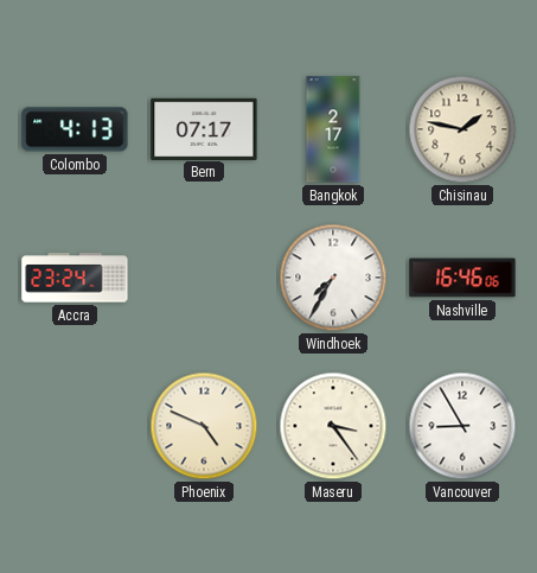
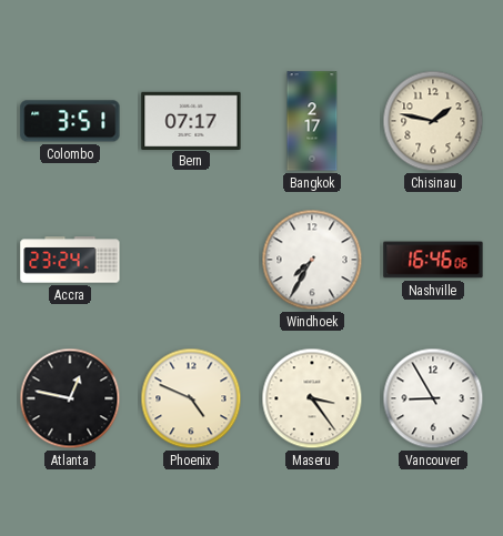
Colombo: 4:13 -> 3:51
Atlanta: none -> 12:47
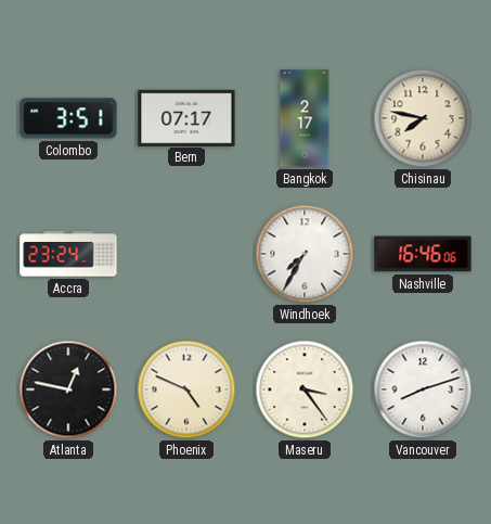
Chisinau: 1:47 -> 7:47
Vancouver: 8:55 -> 8:12
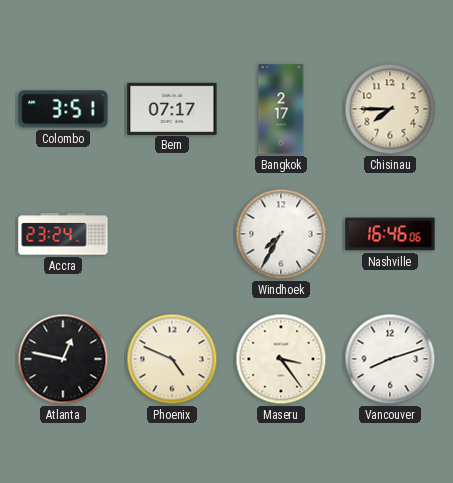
Chisinau: 7:47 -> 7:45
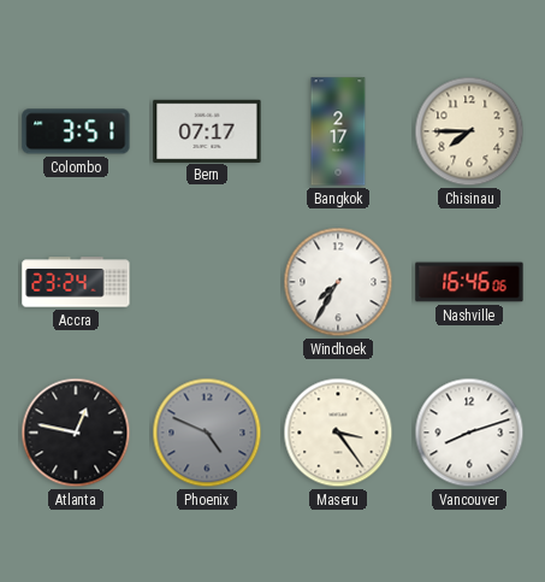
Phoenix dial: cream -> grey
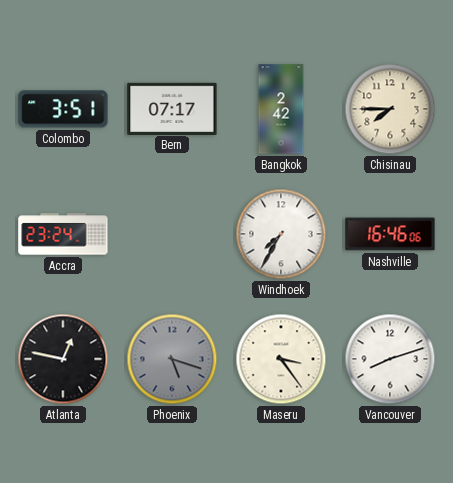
Bangkok: 2:17 -> 2:42
Phoenix: 4:49 -> 5:18
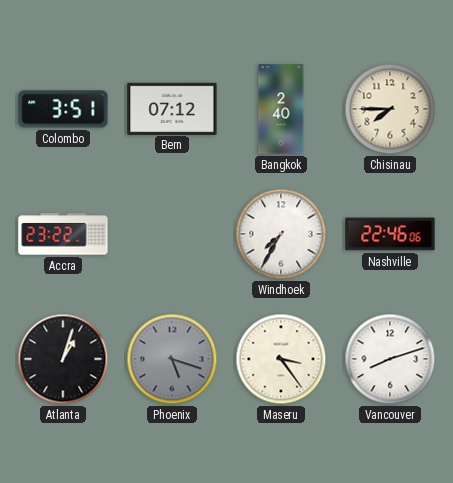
Bern: 07:17 -> 07:12
Bangkok: 2:42 -> 2:40
Accra: 23:24 -> 23:22
Nashville: 16:46 -> 22:46
Atlanta: 12:47 -> 1:03
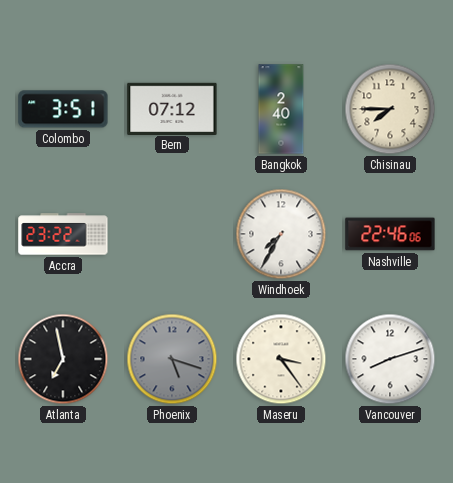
Atlanta: 1:03 -> 6:58
